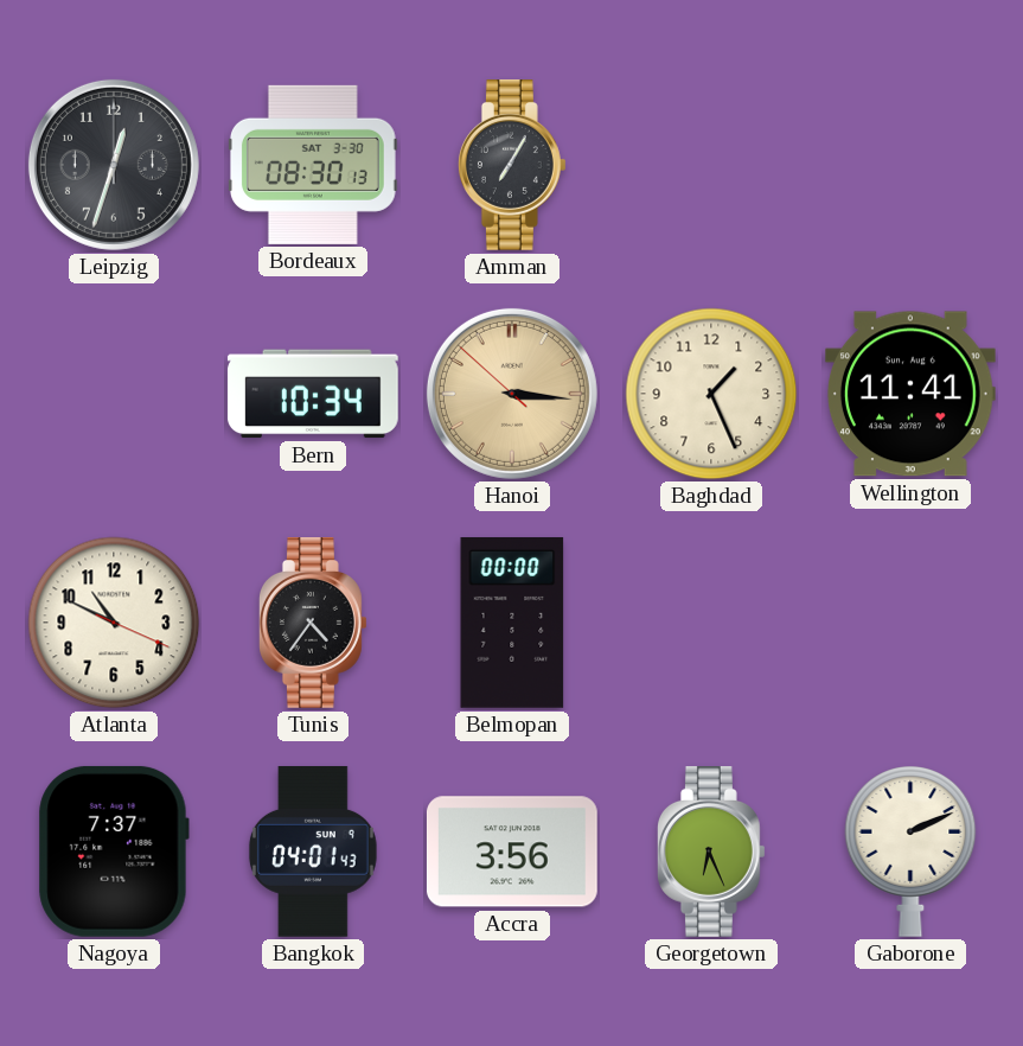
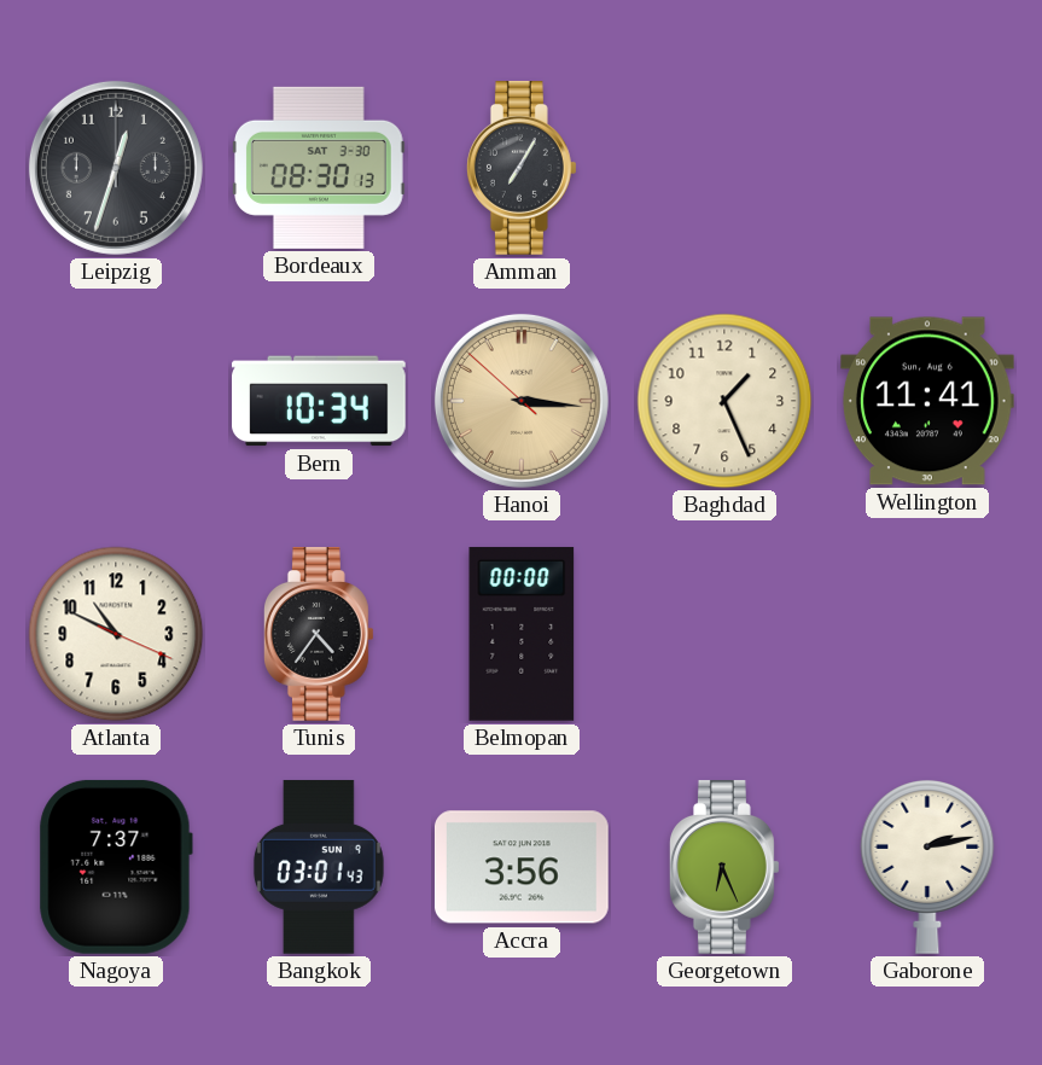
Bangkok: 04:01 -> 03:01
Gaborone: 2:11 -> 2:13
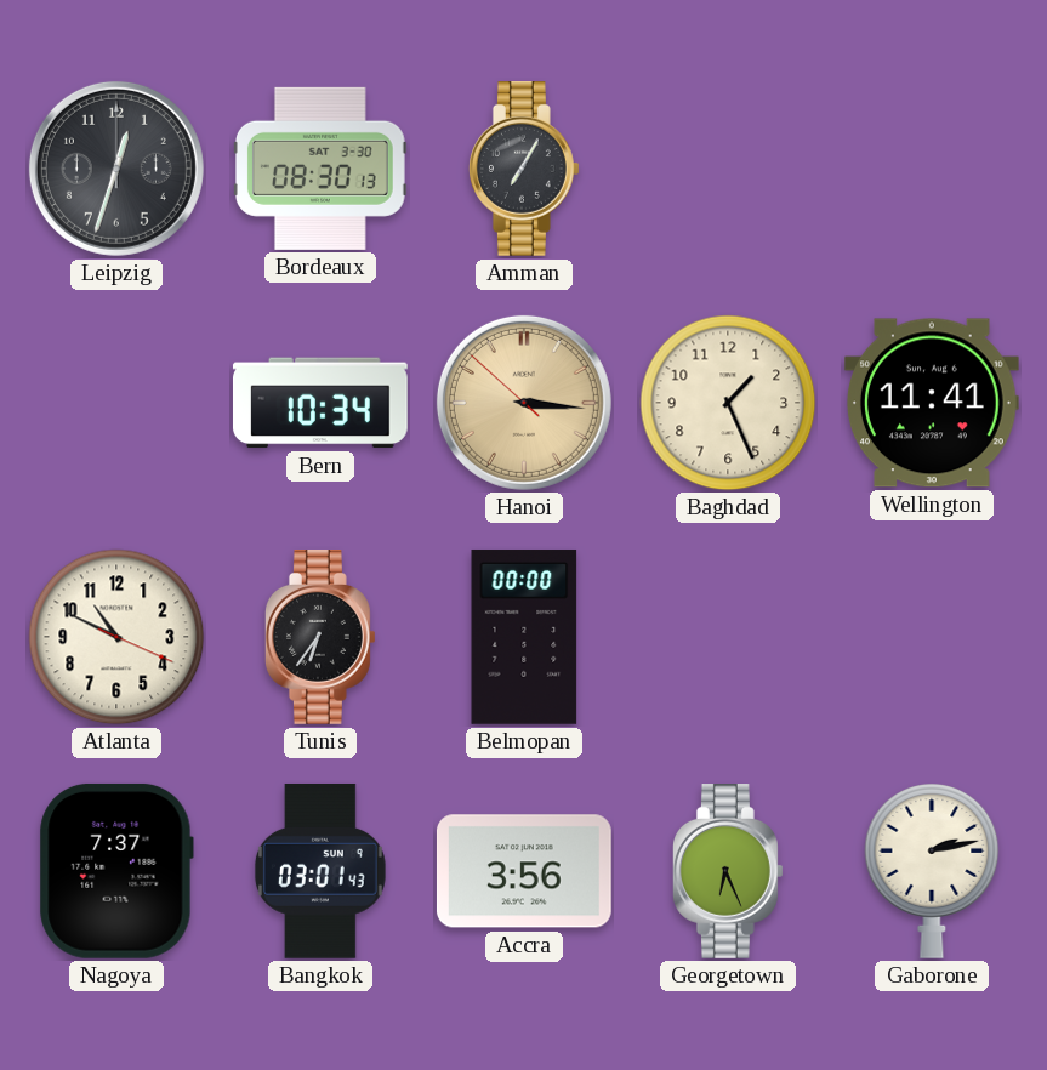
Tunis: 4:36 -> 6:36
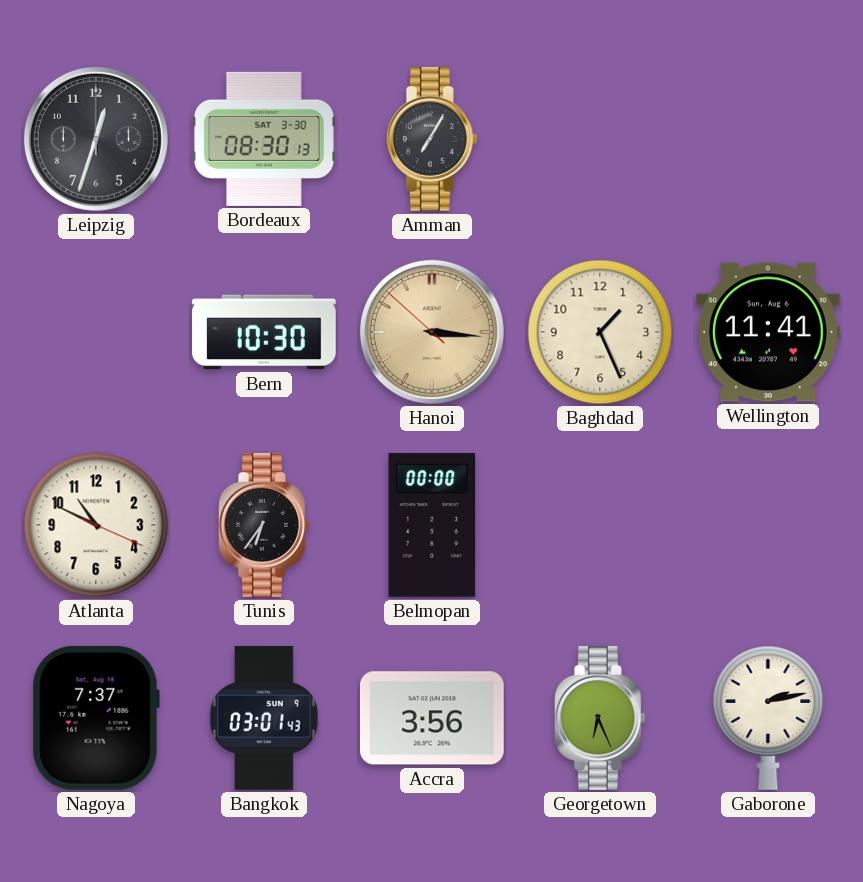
Bern: 10:34 -> 10:30
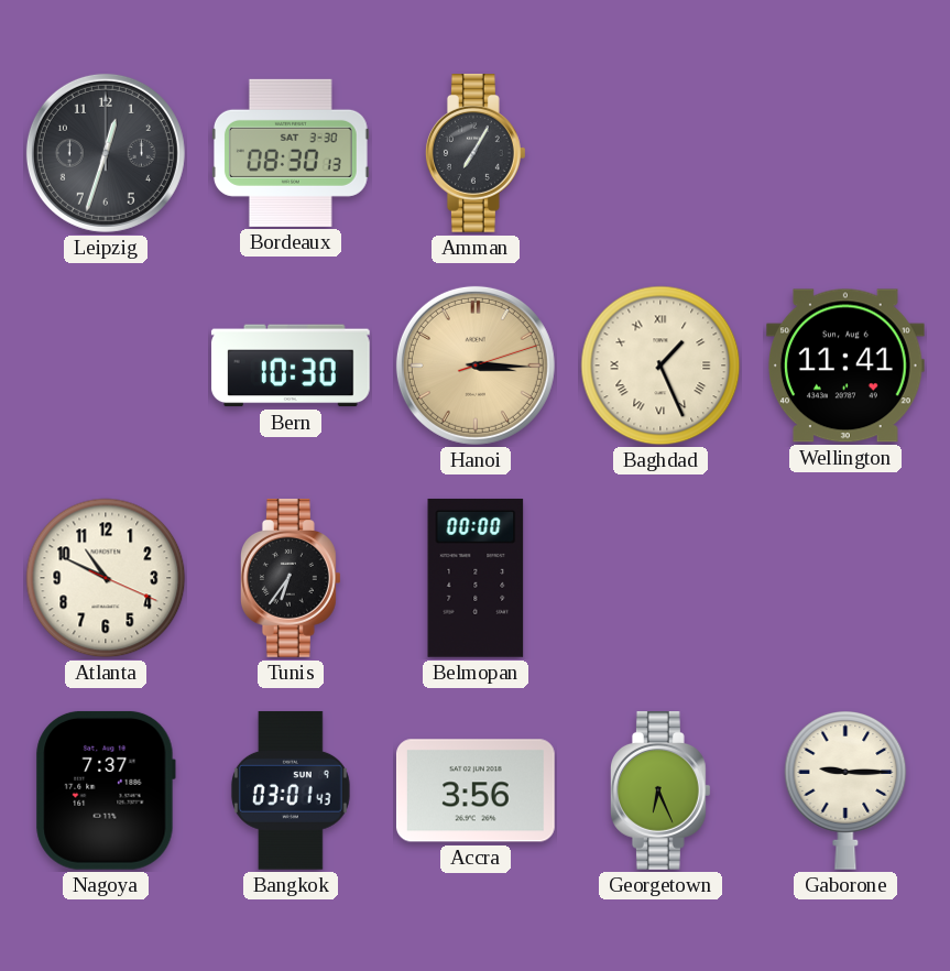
Hanoi: 3:15:52 -> 3:15:12
Baghdad numerals: Arabic -> Roman
Gaborone: 2:13 -> 9:15
